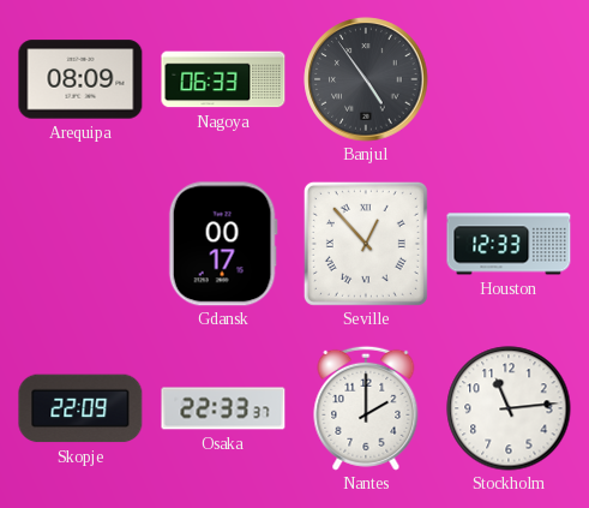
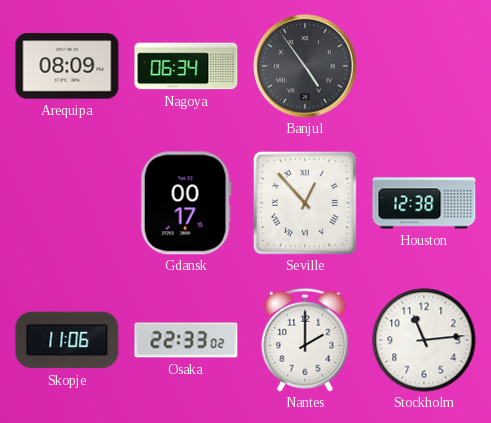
Nagoya: 06:33 -> 06:34
Houston: 12:33 -> 12:38
Skopje: 22:09 -> 11:06
Osaka: 22:33:37 -> 22:33:02
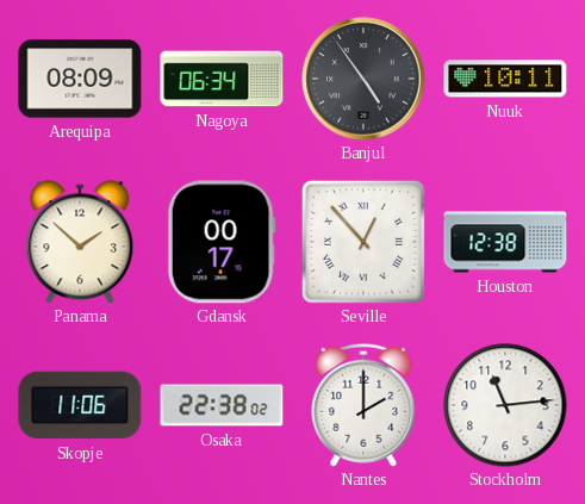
Nuuk: none -> 10:11
Panama: none -> 1:52
Osaka: 22:33 -> 22:38
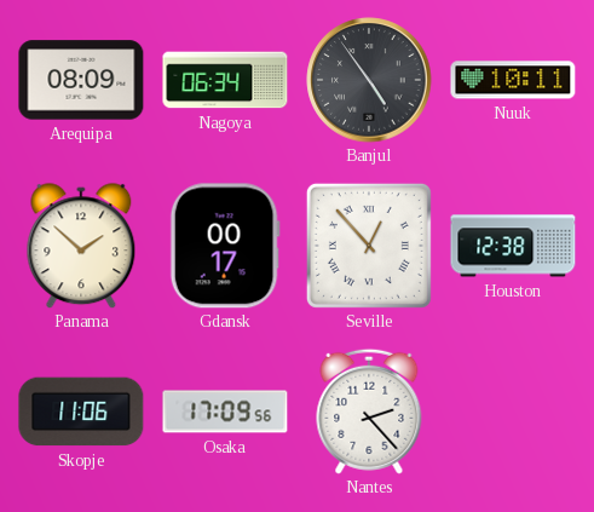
Osaka: 22:38 -> 17:09
Nantes: 2:00 -> 2:23
Stockholm: 11:14 -> none
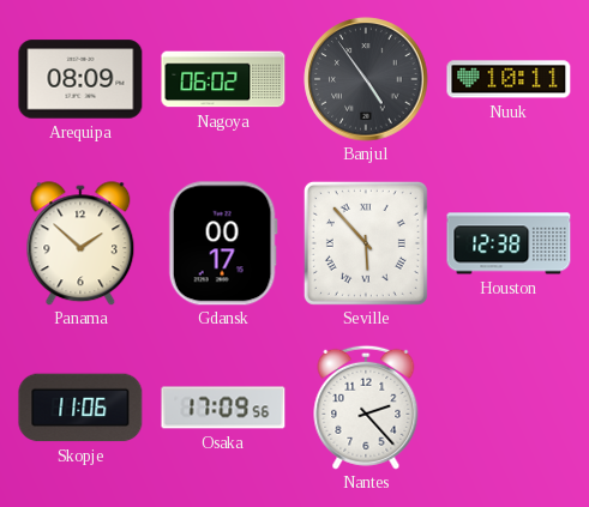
Nagoya: 06:34 -> 06:02
Seville: 12:53 -> 5:53
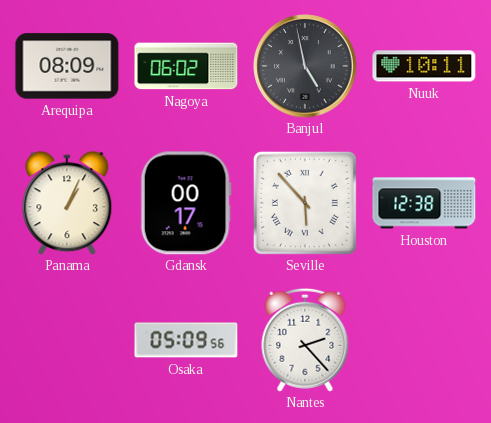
Banjul: 4:54 -> 4:58
Panama: 1:52 -> 1:04
Skopje: 11:06 -> none
Osaka: 17:09 -> 05:09
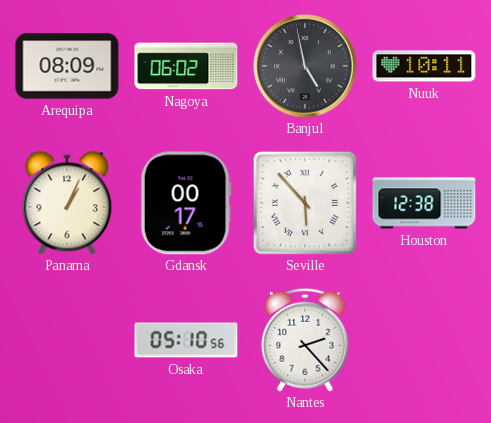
Osaka: 05:09 -> 05:10
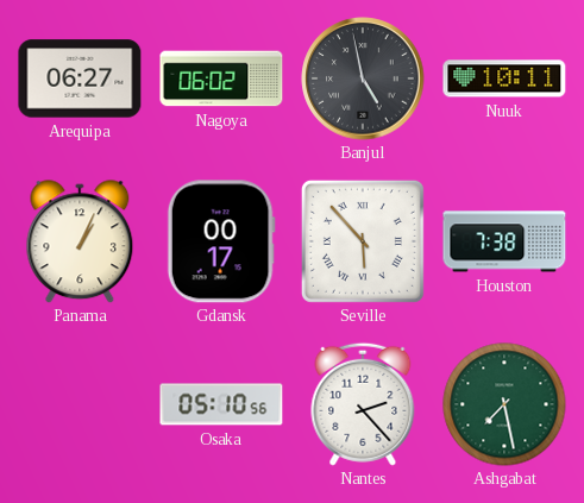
Arequipa: 08:09 -> 06:27
Houston: 12:38 -> 7:38
Ashgabat: none -> 7:28
